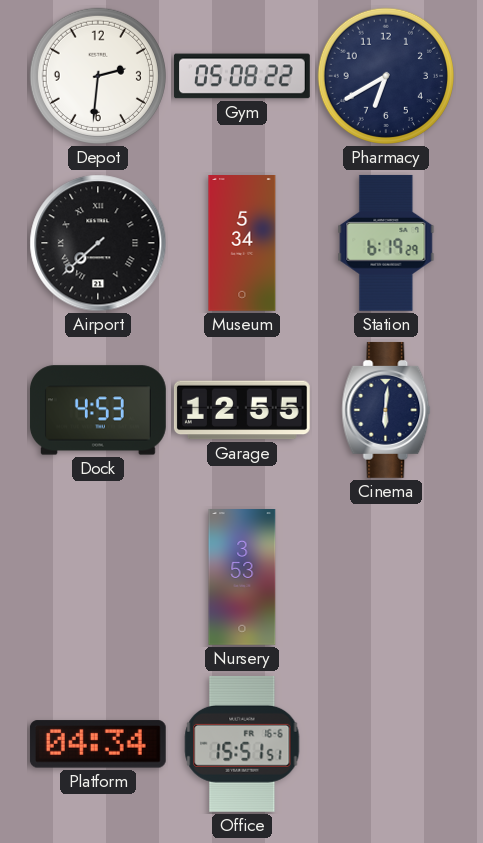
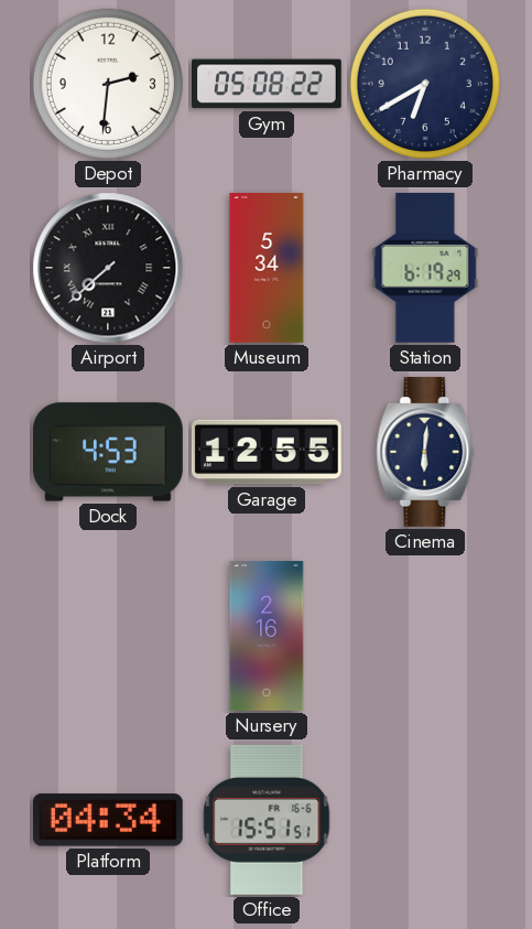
Nursery: 3:53 -> 2:16
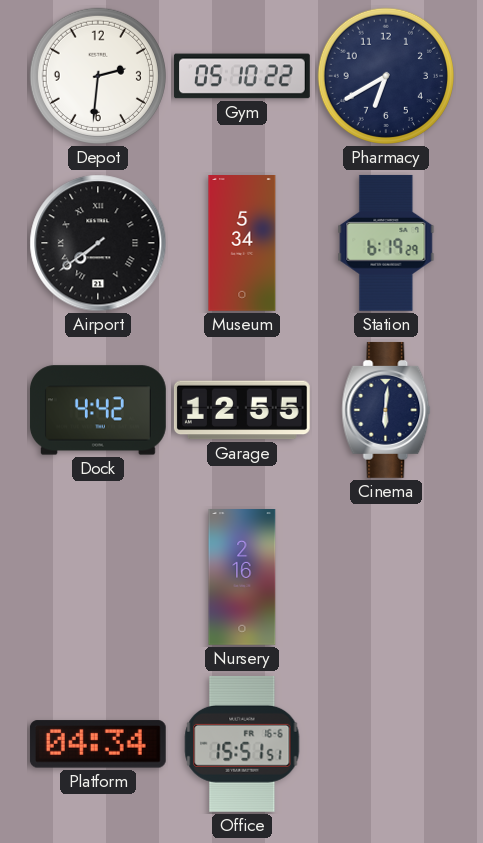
Gym: 05:08 -> 05:10
Airport: 7:38 -> 7:39
Dock: 4:53 -> 4:42
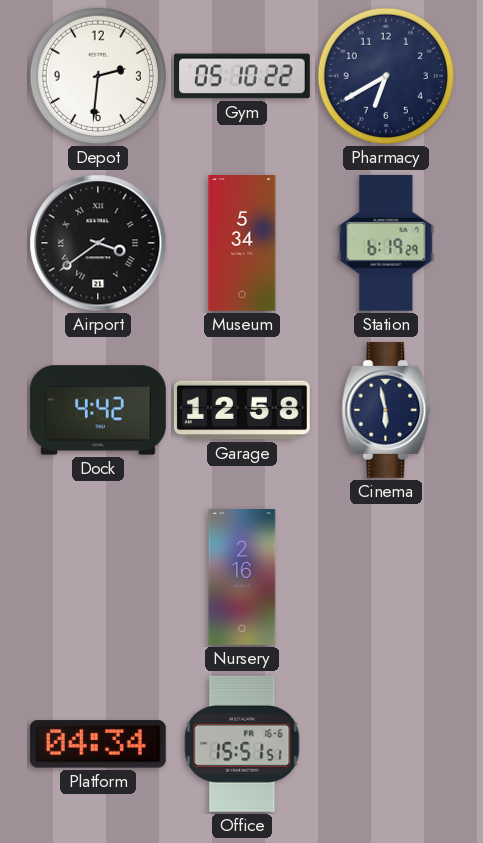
Airport: 7:39 -> 3:39
Garage: 12:55 -> 12:58
Cinema: 6:01 -> 5:58
